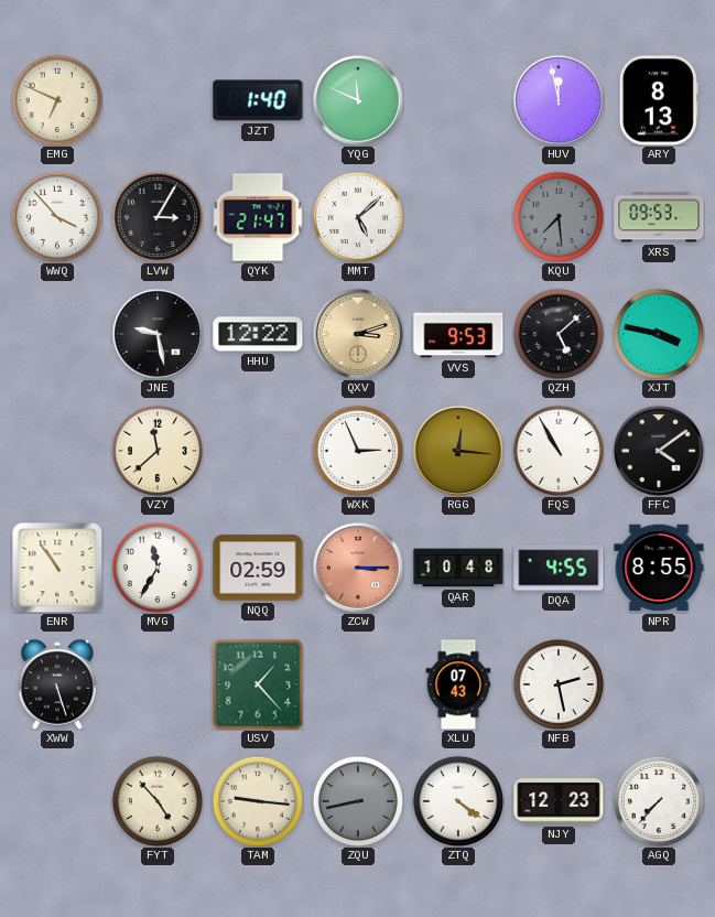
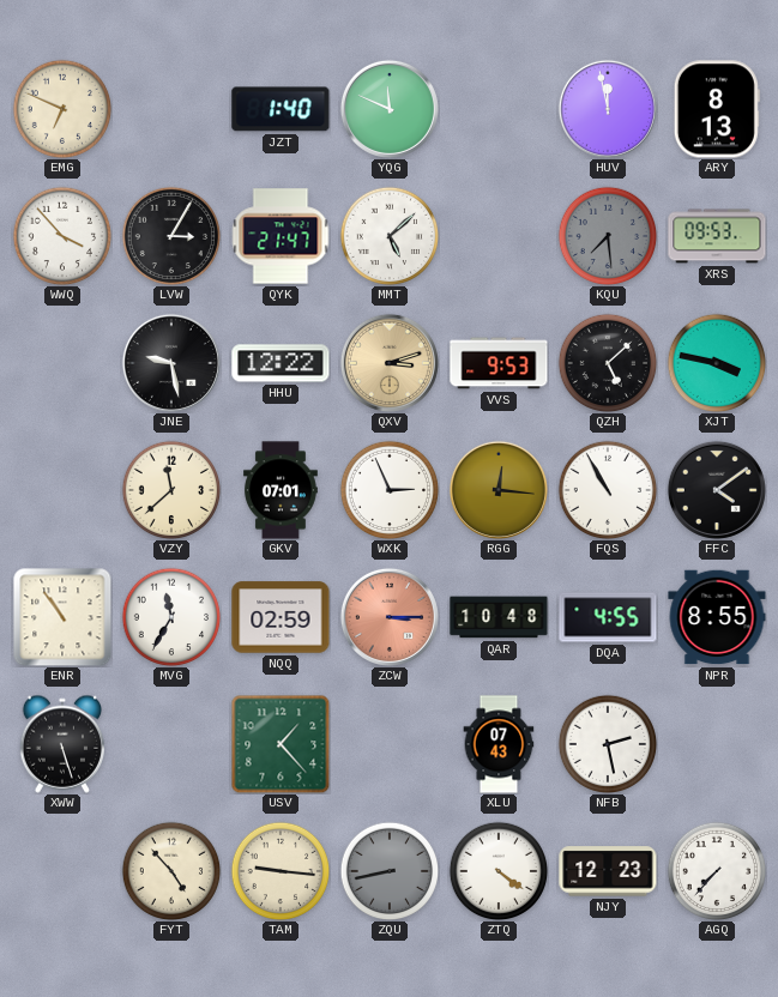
GKV: none -> 07:01
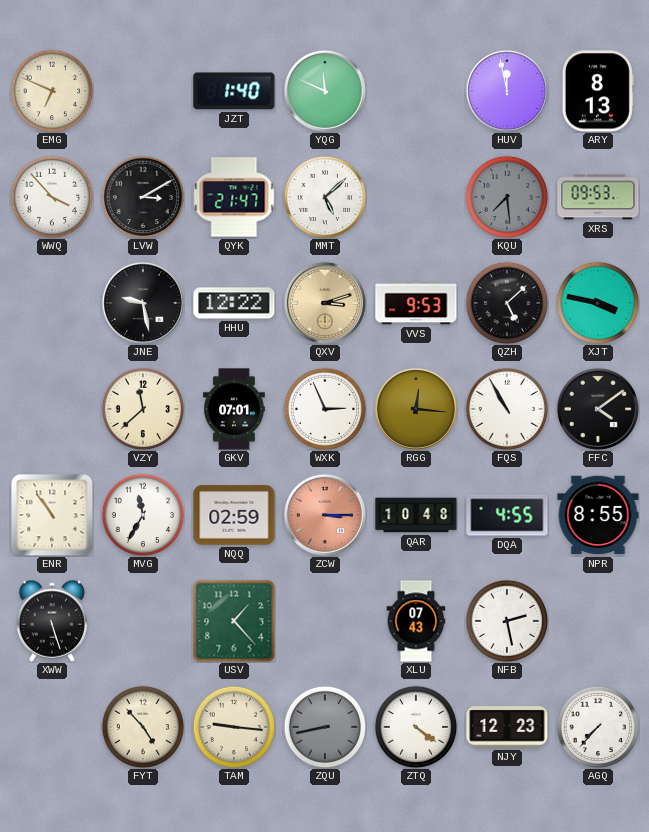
LVW: 3:05 -> 3:10
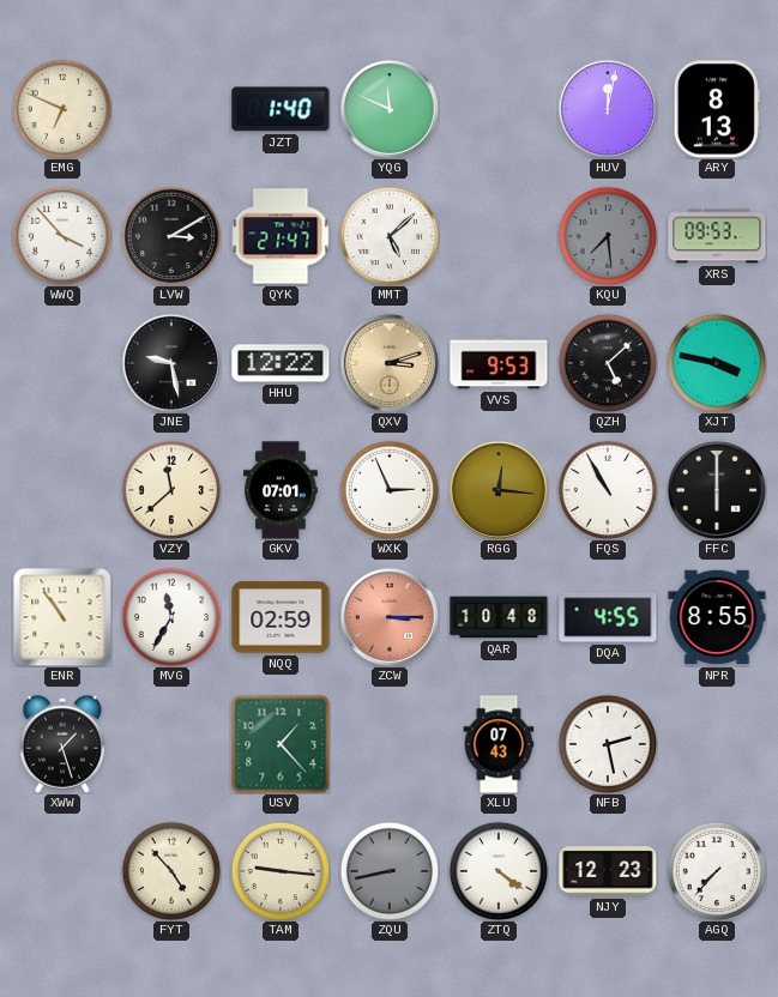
HUV: 11:58 -> 12:02
FFC: 4:09 -> 6:00
XWW: 5:27 -> 1:27
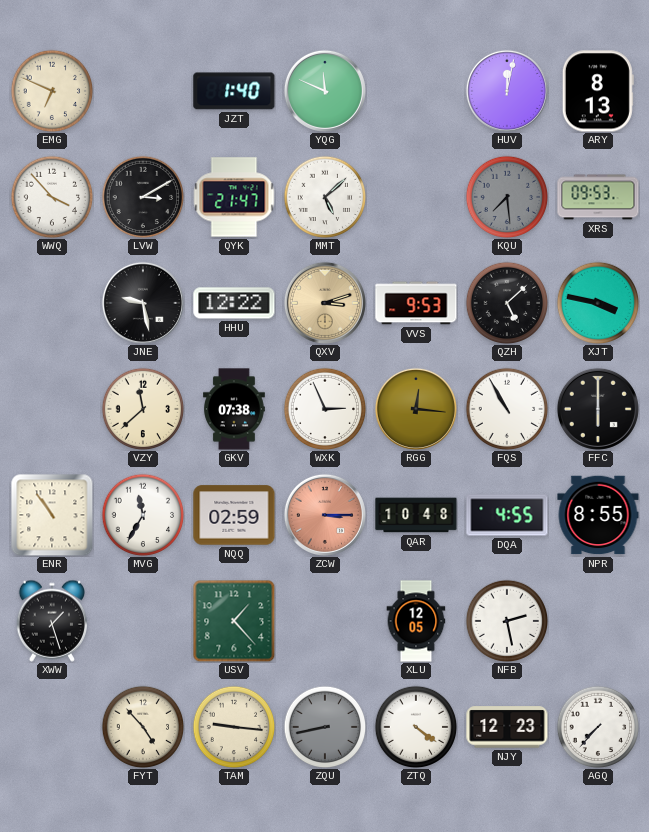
GKV: 07:01 -> 07:38
XLU: 07:43 -> 12:05
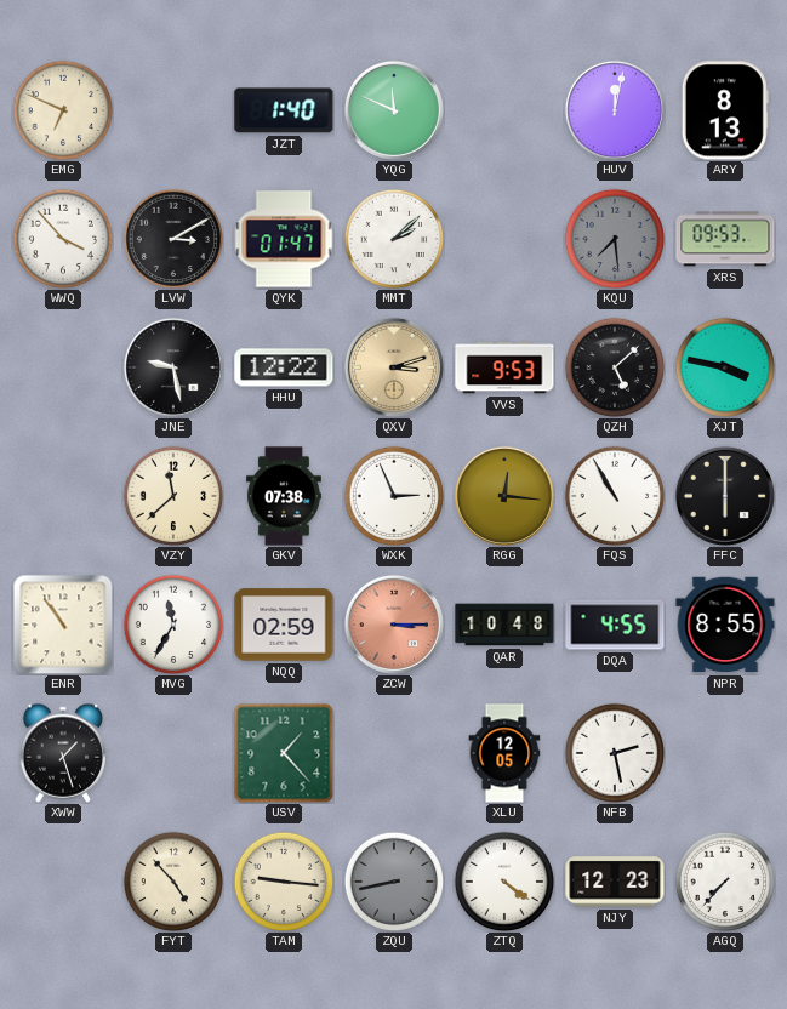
QYK: 21:47 -> 01:47
MMT: 5:08 -> 2:08
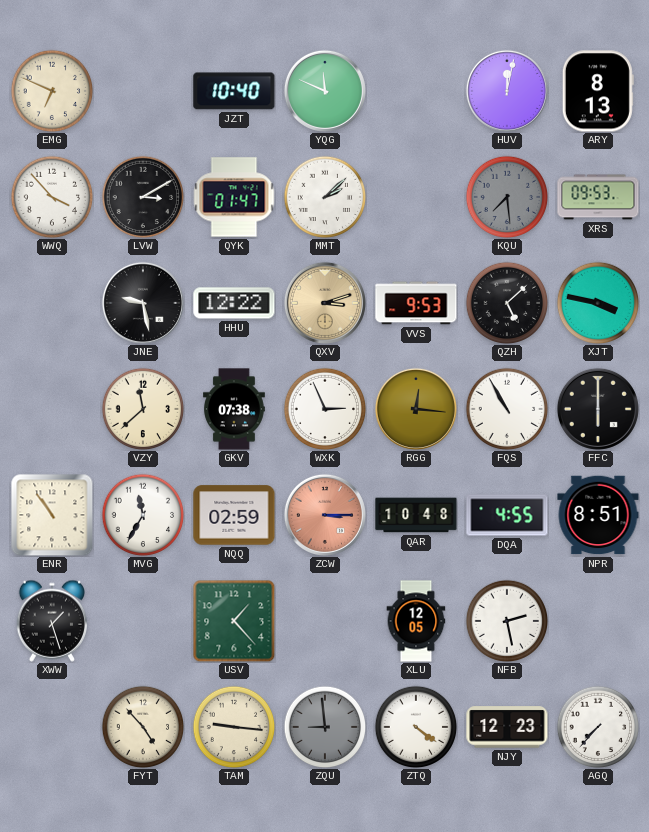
JZT: 1:40 -> 10:40
NPR: 8:55 -> 8:51
ZQU: 8:43 -> 8:59
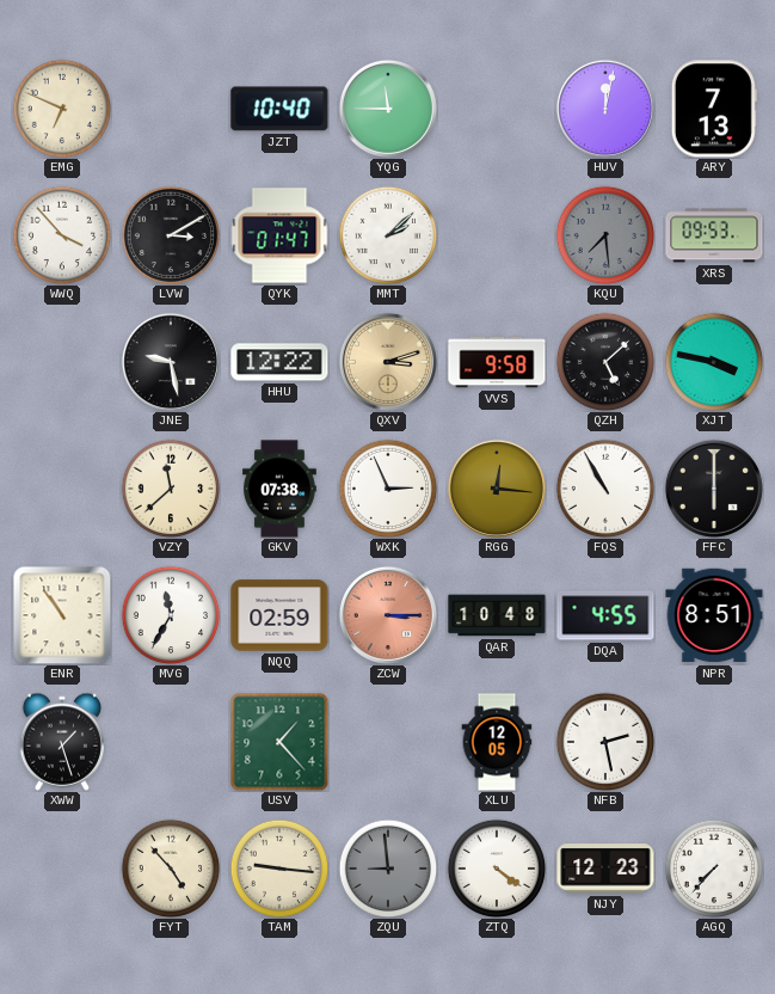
YQG: 11:49 -> 11:45
ARY: 8:13 -> 7:13
VVS: 9:53 -> 9:58
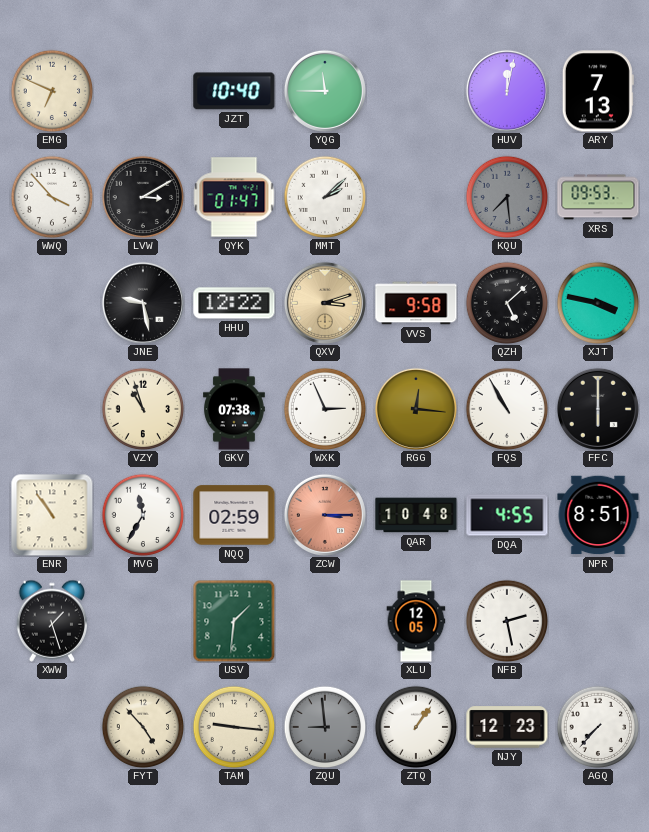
VZY: 11:38 -> 10:57
USV: 1:23 -> 1:31
ZTQ: 4:21 -> 1:06
